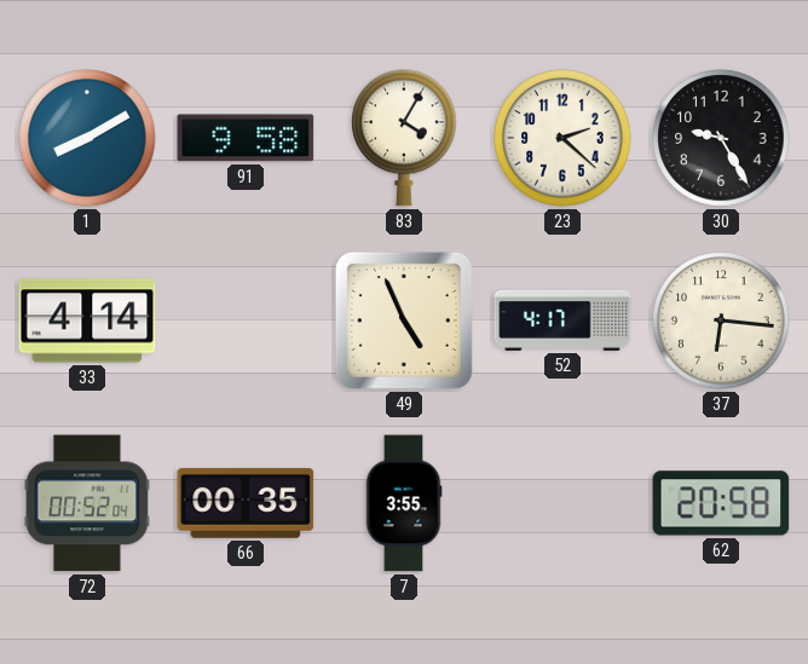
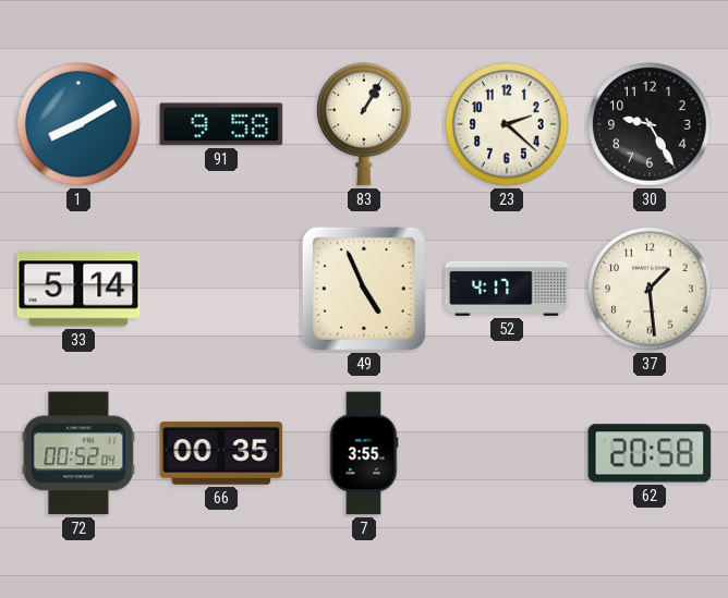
83: 4:05 -> 1:05
33: 4:14 -> 5:14
37: 6:16 -> 1:29
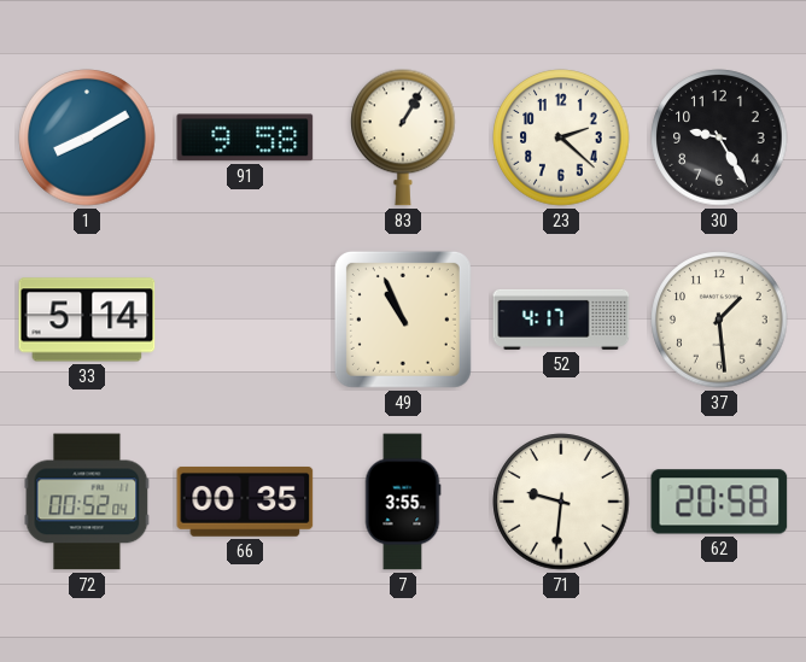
49: 4:56 -> 10:56
71: none -> 9:31
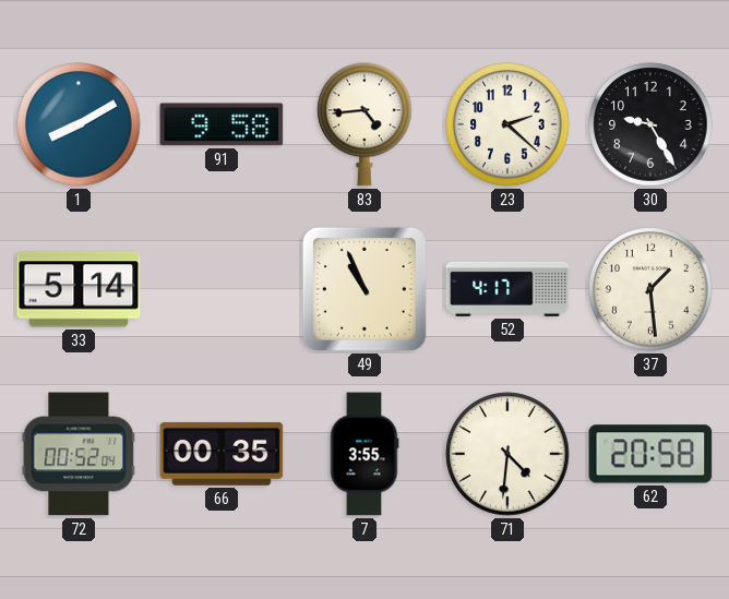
83: 1:05 -> 4:44
71: 9:31 -> 4:31
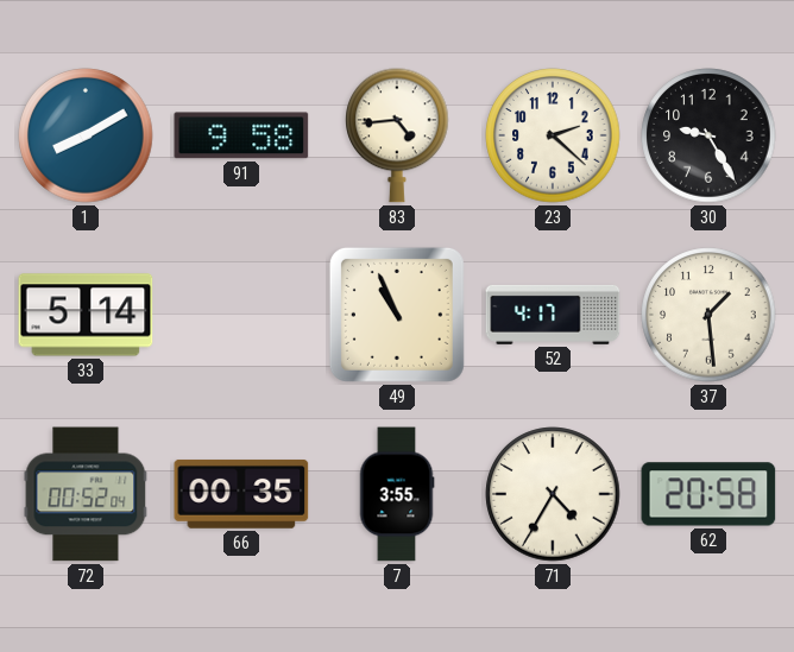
71: 4:31 -> 4:35
